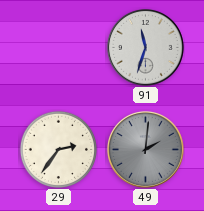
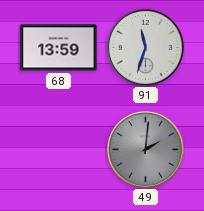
68: none -> 13:59
29: 2:36 -> none
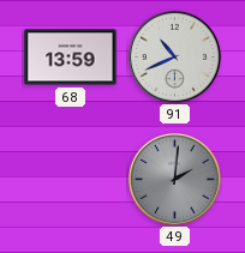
91: 11:33 -> 10:41
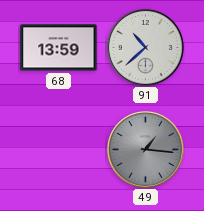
91: 10:41 -> 10:38
49: 2:01 -> 1:16
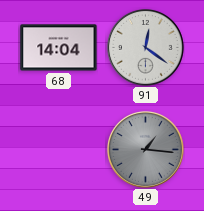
68: 13:59 -> 14:04
91: 10:38 -> 12:21
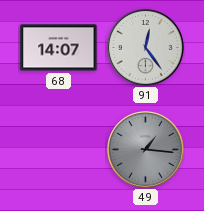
68: 14:04 -> 14:07
91: 12:21 -> 12:24
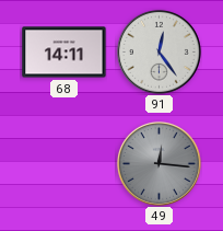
68: 14:07 -> 14:11
49: 1:16 -> 12:16
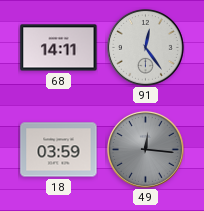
18: none -> 03:59
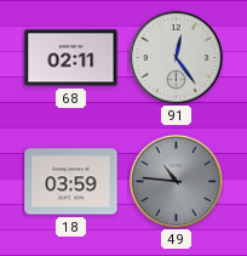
68: 14:11 -> 02:11
49: 12:16 -> 10:46
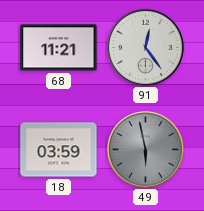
68: 02:11 -> 11:21
49: 10:46 -> 5:58
